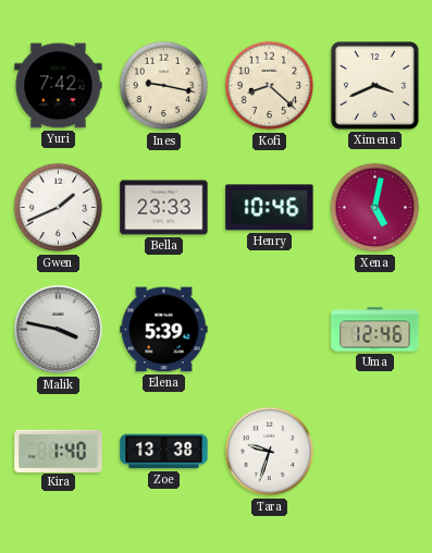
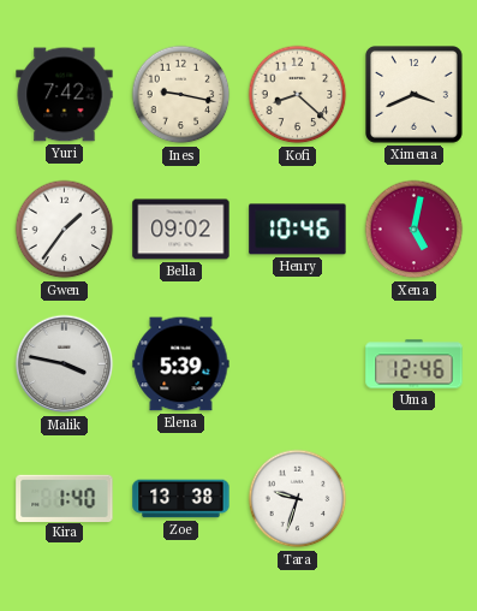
Gwen: 1:41 -> 1:36
Bella: 23:33 -> 09:02
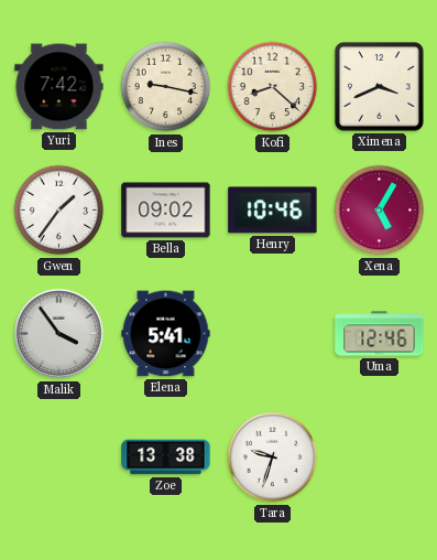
Xena: 5:02 -> 5:05
Malik: 3:47 -> 3:54
Elena: 5:39 -> 5:41
Kira: 1:40 -> none
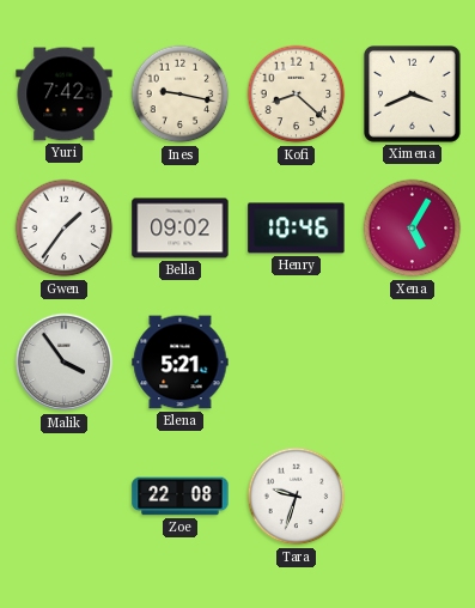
Elena: 5:41 -> 5:21
Uma: 12:46 -> none
Zoe: 13:38 -> 22:08
